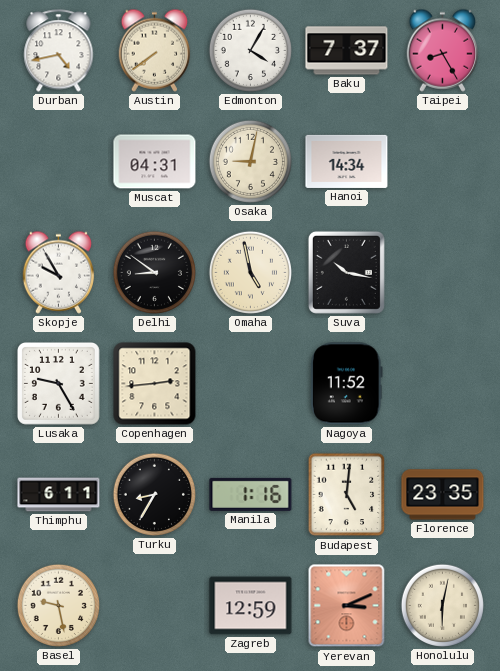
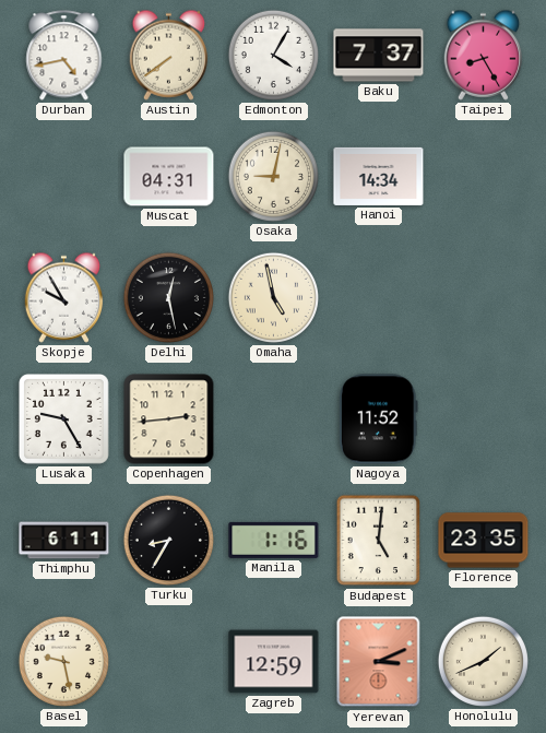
Delhi: 8:51 -> 12:28
Suva: 10:17 -> none
Honolulu: 6:02 -> 1:41
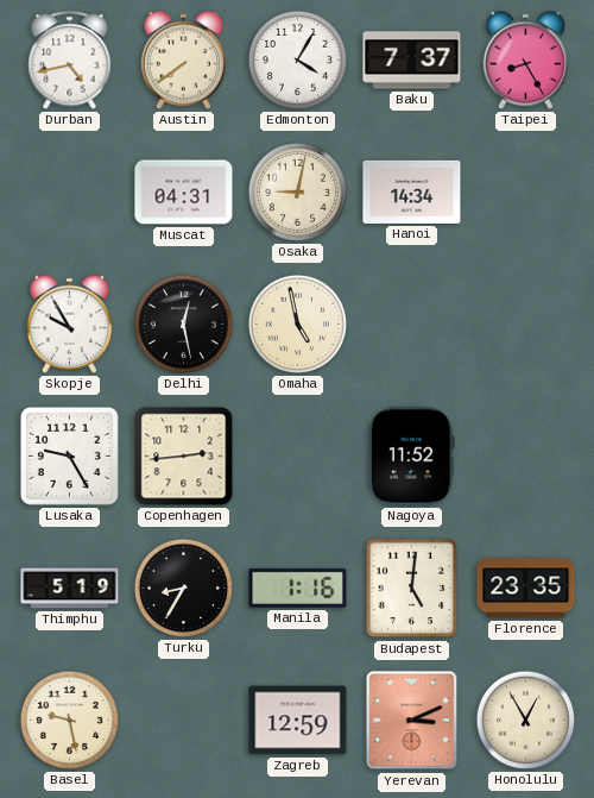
Thimphu: 6:11 -> 5:19
Honolulu: 1:41 -> 12:55
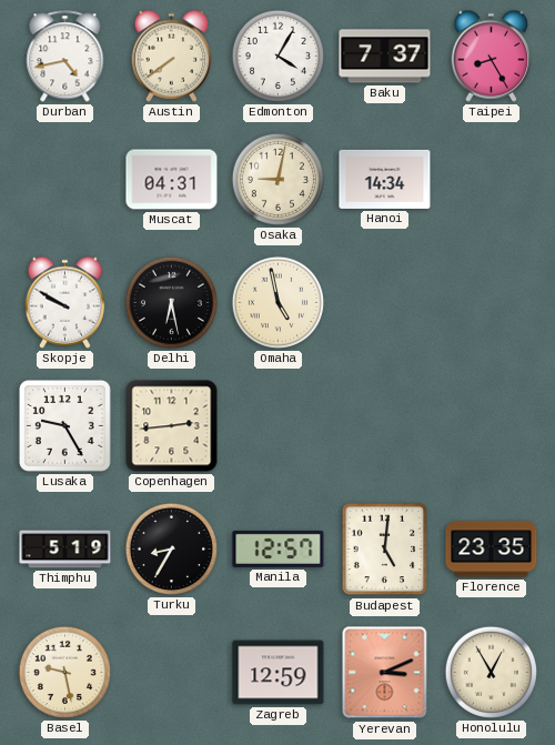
Skopje: 9:55 -> 9:50
Delhi: 12:28 -> 6:28
Nagoya: 11:52 -> none
Manila: 1:16 -> 12:57
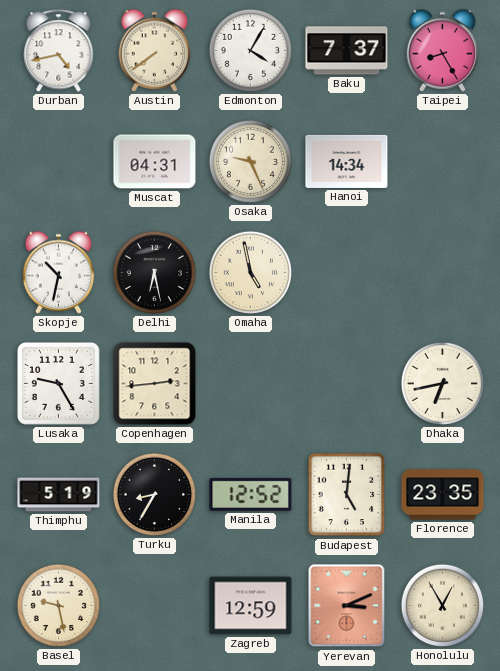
Osaka: 9:02 -> 9:26
Skopje: 9:50 -> 10:32
Dhaka: none -> 6:43
Manila: 12:57 -> 12:52
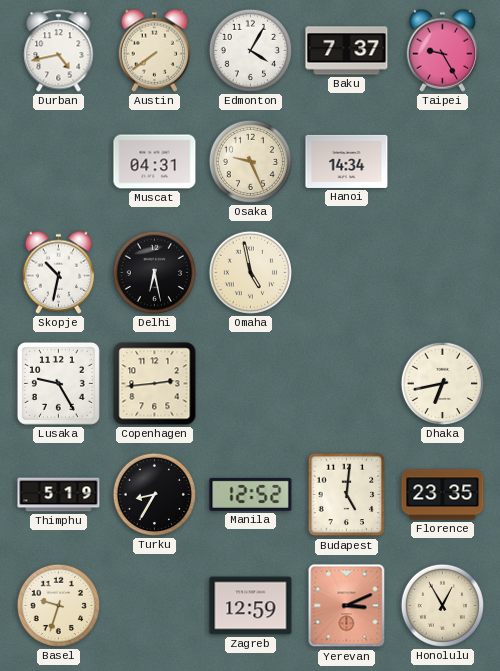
Taipei: 8:25 -> 9:25
Basel: 9:28 -> 9:33
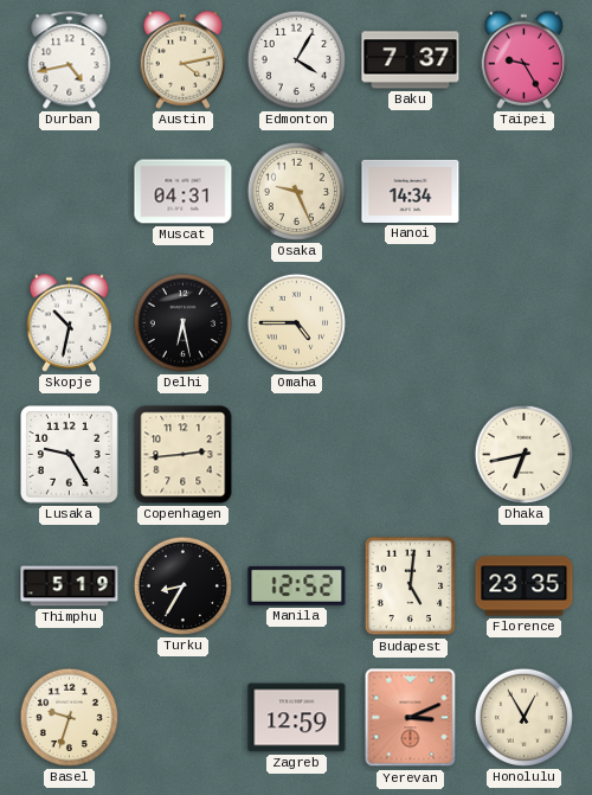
Austin: 7:39 -> 4:13
Omaha: 4:58 -> 4:45
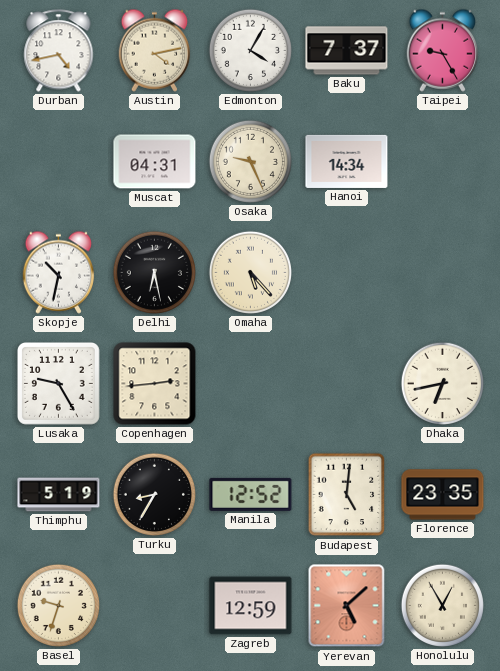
Omaha: 4:45 -> 5:23
Yerevan: 3:11 -> 5:08
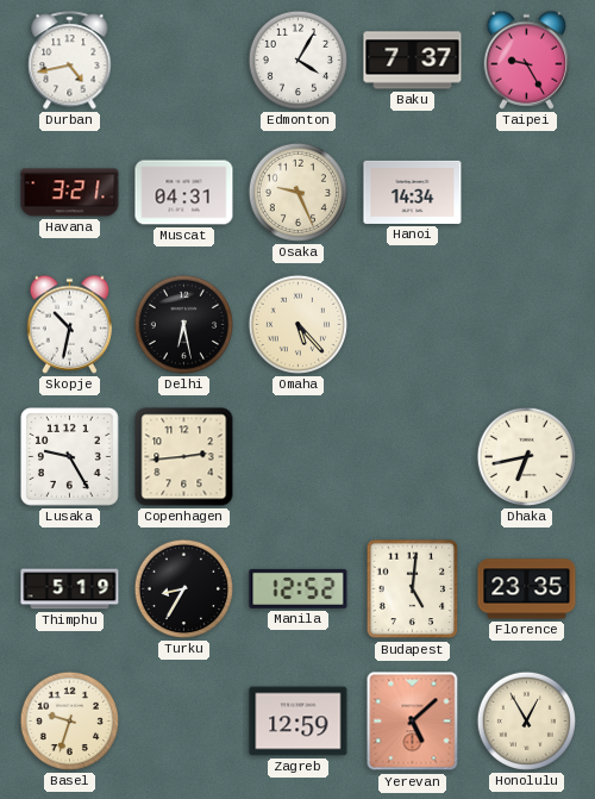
Austin: 4:13 -> none
Havana: none -> 3:21
